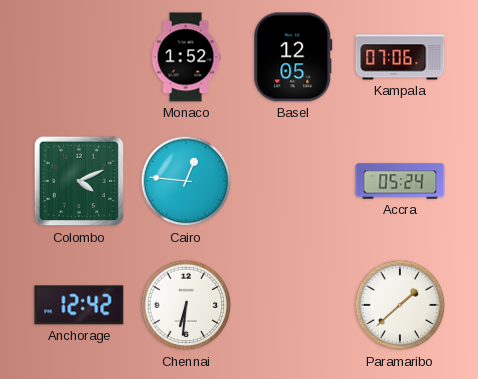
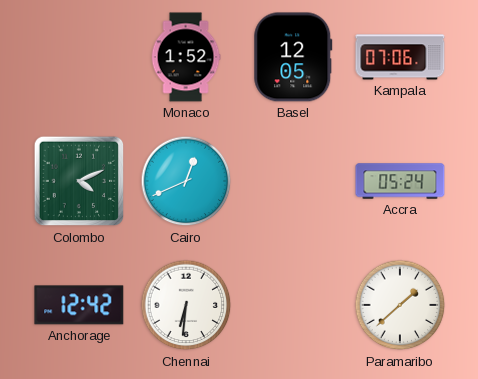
Cairo: 12:46 -> 12:41
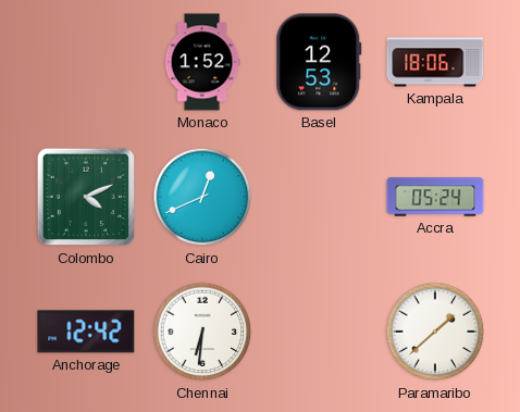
Basel: 12:05 -> 12:53
Kampala: 07:06 -> 18:06
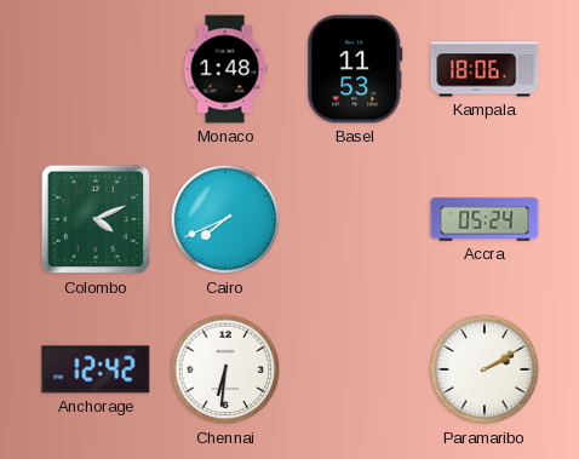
Monaco: 1:52 -> 1:48
Basel: 12:53 -> 11:53
Cairo: 12:41 -> 7:41
Paramaribo: 1:38 -> 2:10
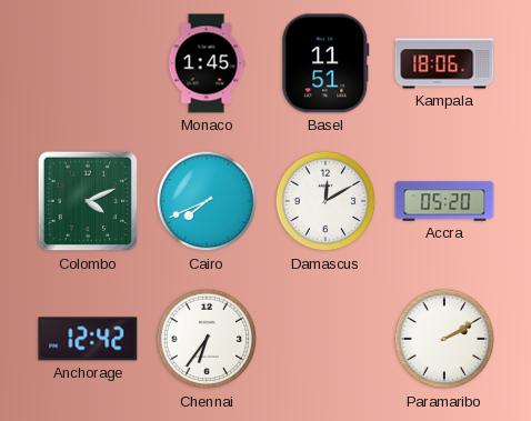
Monaco: 1:48 -> 1:45
Basel: 11:53 -> 11:51
Damascus: none -> 12:10
Accra: 05:24 -> 05:20
Chennai: 6:31 -> 6:36
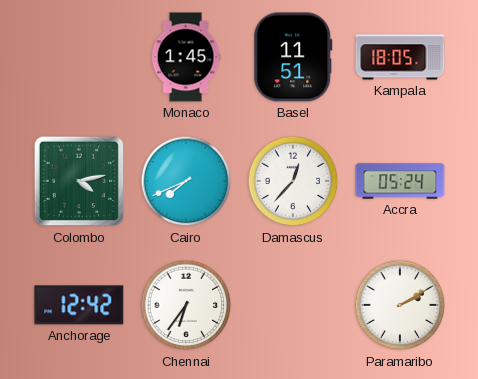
Kampala: 18:06 -> 18:05
Colombo: 4:11 -> 4:13
Damascus: 12:10 -> 12:37
Accra: 05:20 -> 05:24
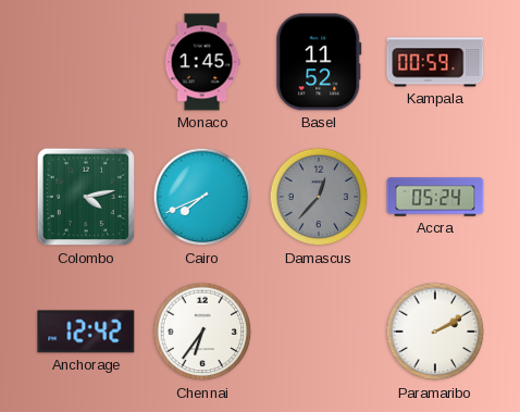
Basel: 11:51 -> 11:52
Kampala: 18:05 -> 00:59
Damascus dial: white -> grey
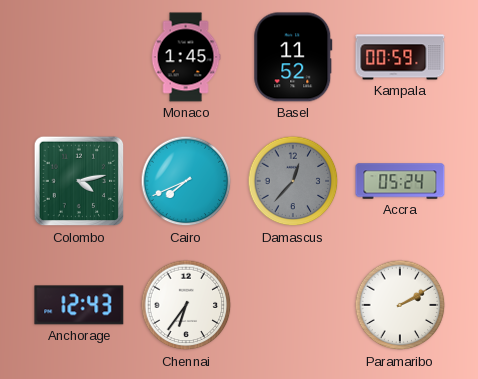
Anchorage: 12:42 -> 12:43
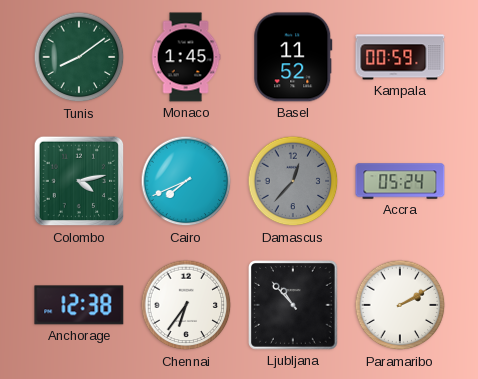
Tunis: none -> 8:09
Anchorage: 12:43 -> 12:38
Ljubljana: none -> 10:53
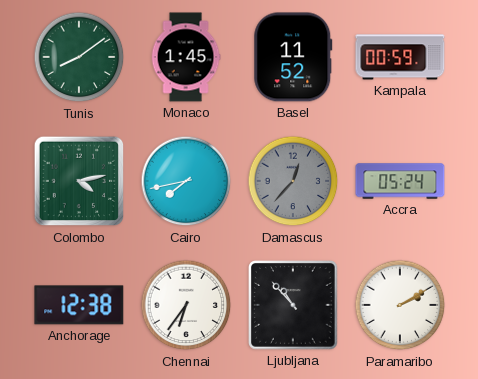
Cairo: 7:41 -> 7:43
